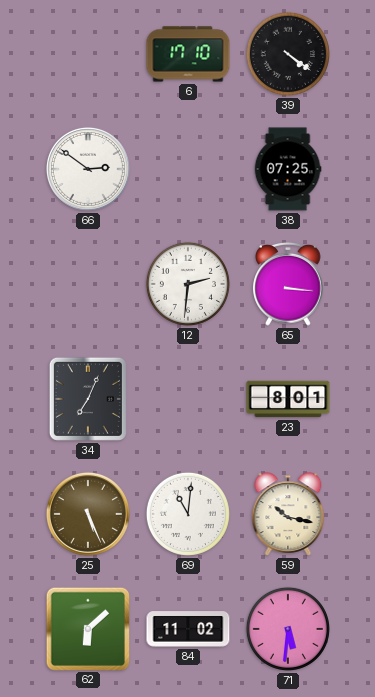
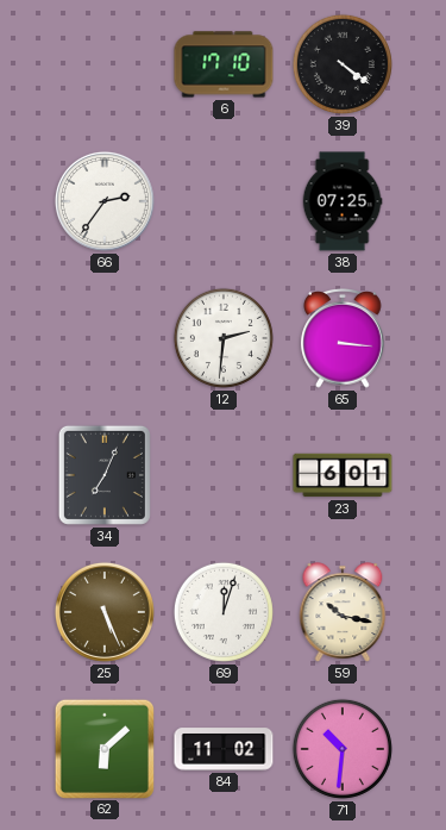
66: 2:51 -> 2:36
23: 8:01 -> 6:01
69: 11:01 -> 12:03
71: 5:31 -> 10:31
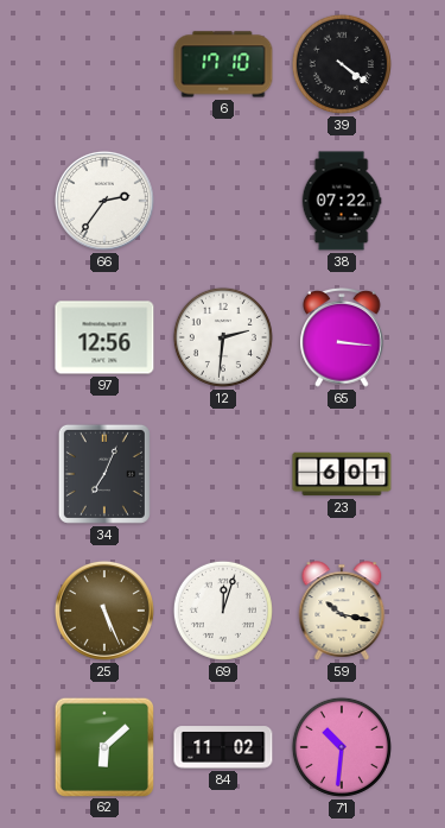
38: 07:25 -> 07:22
97: none -> 12:56
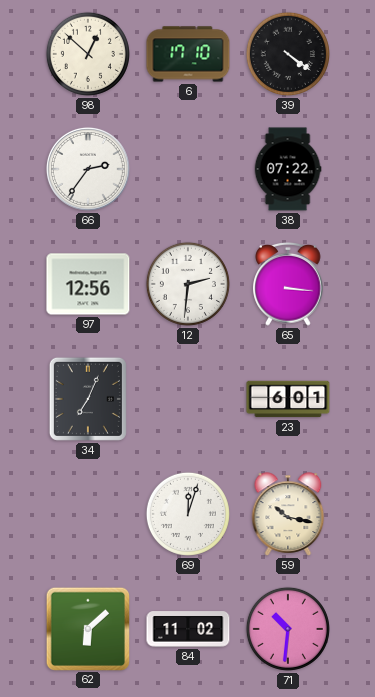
98: none -> 12:52
25: 5:26 -> none
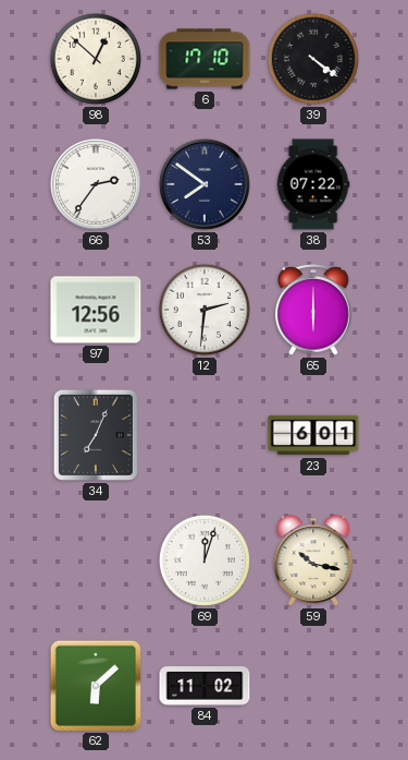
53: none -> 7:51
65: 3:16 -> 6:00
71: 10:31 -> none
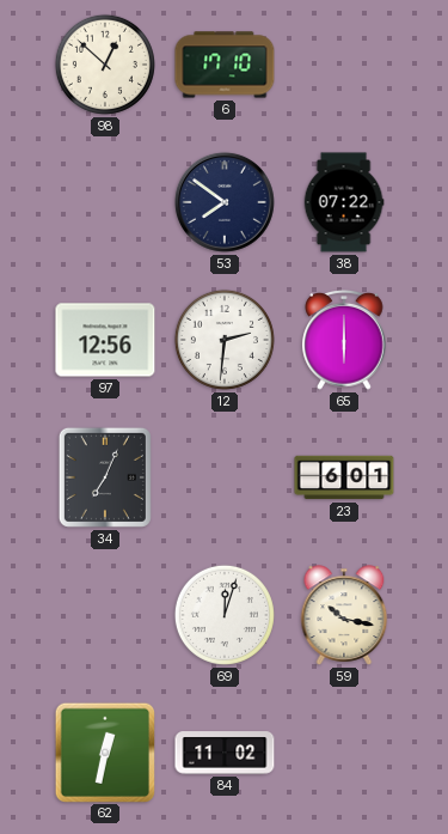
39: 4:21 -> none
66: 2:36 -> none
62: 6:08 -> 12:32
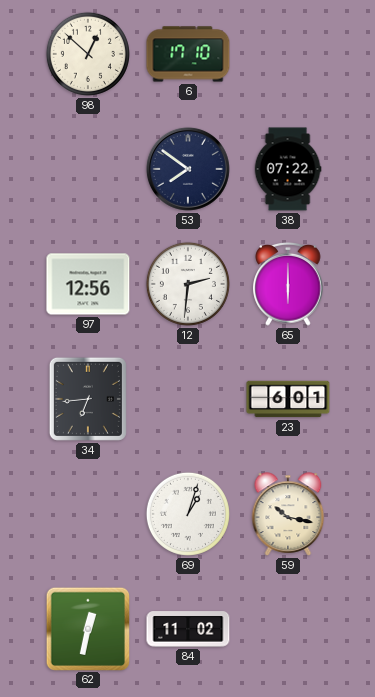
34: 7:04 -> 6:44
69: 12:03 -> 1:03
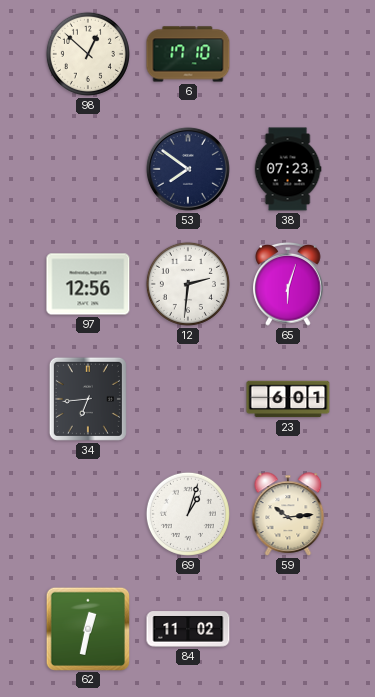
38: 07:22 -> 07:23
65: 6:00 -> 6:03
59: 10:17 -> 10:14
